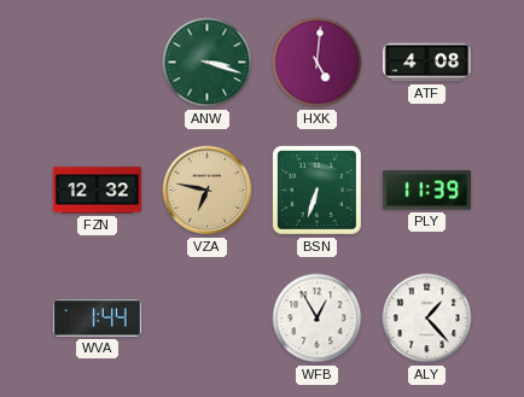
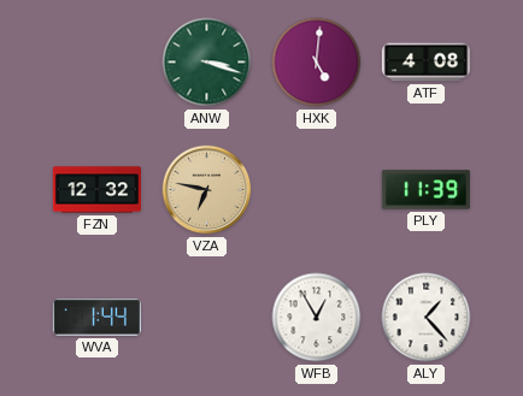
BSN: 6:33 -> none
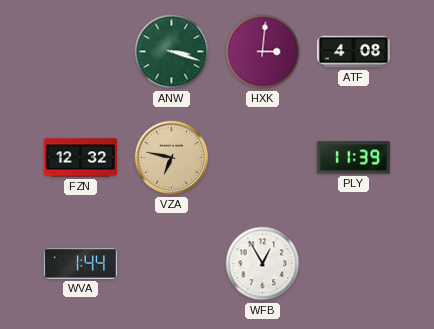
HXK: 5:01 -> 3:01
ALY: 1:23 -> none
